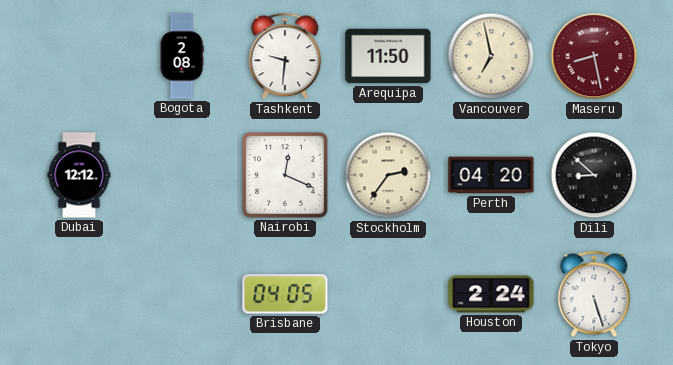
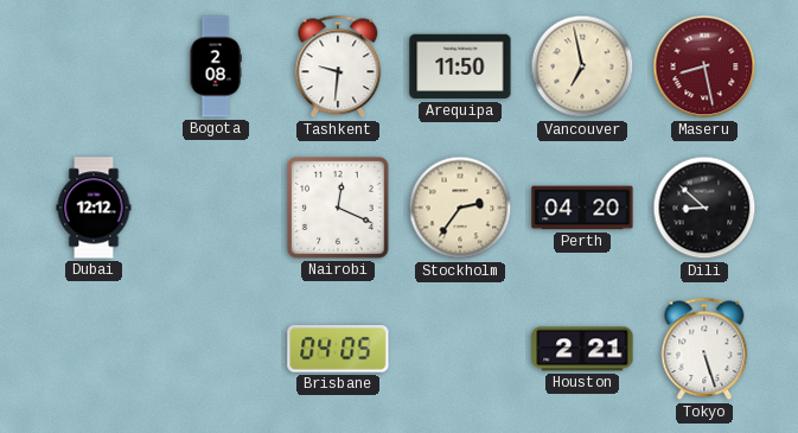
Houston: 2:24 -> 2:21
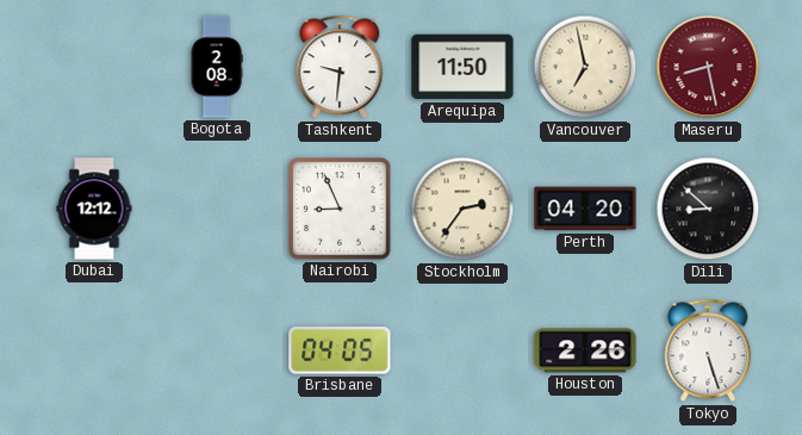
Nairobi: 12:19 -> 8:56
Houston: 2:21 -> 2:26
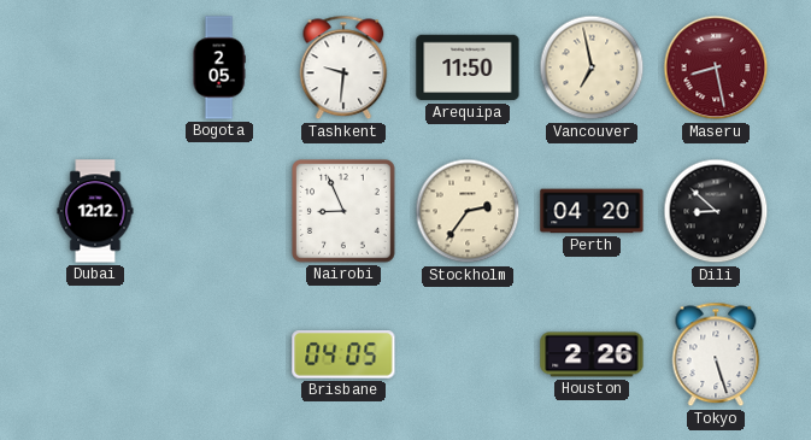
Bogota: 2:08 -> 2:05
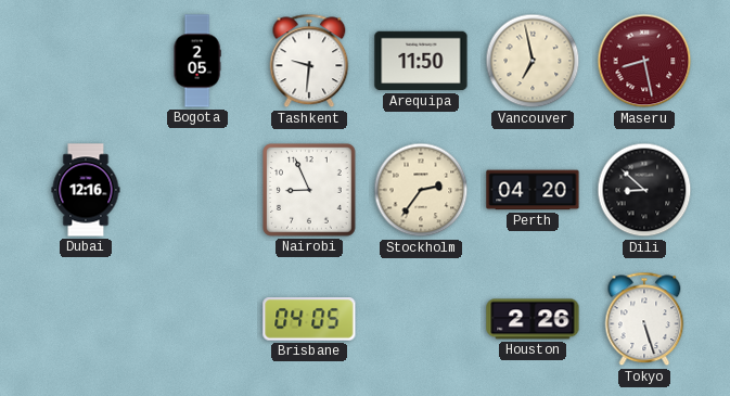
Dubai: 12:12 -> 12:16
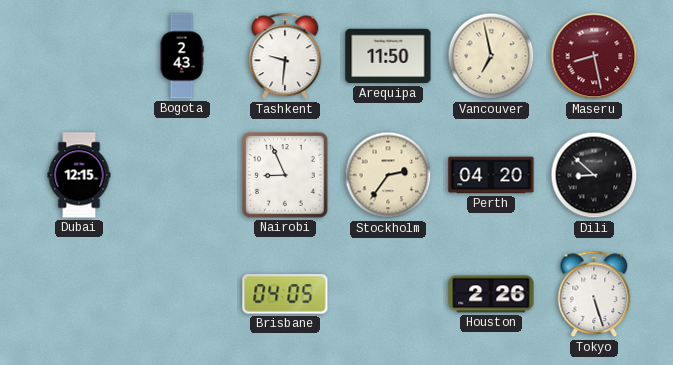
Bogota: 2:05 -> 2:43
Dubai: 12:16 -> 12:15
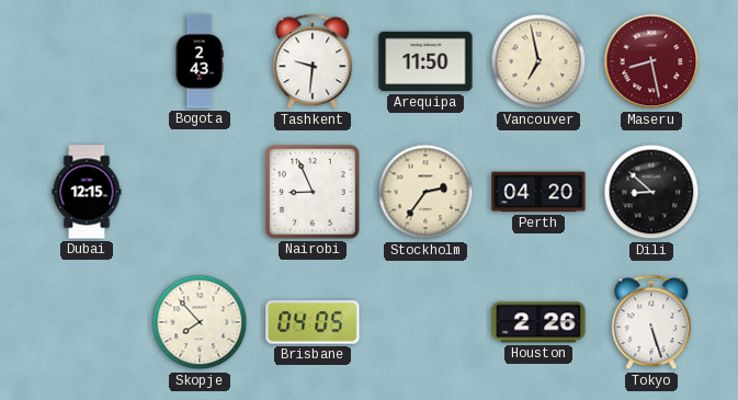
Skopje: none -> 7:53
